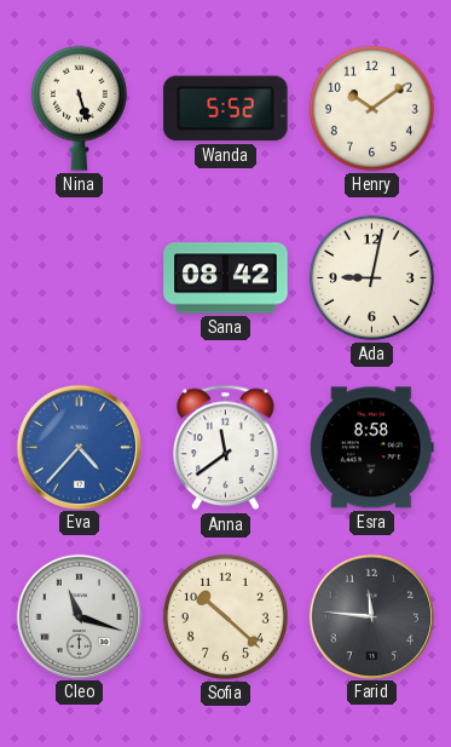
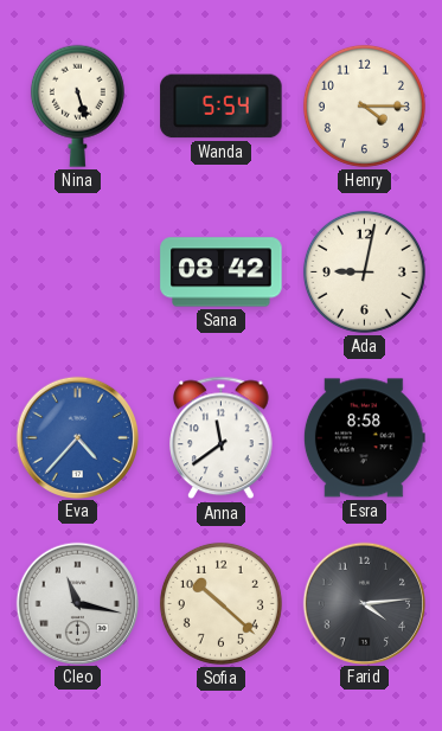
Wanda: 5:52 -> 5:54
Henry: 10:09 -> 4:15
Cleo: 11:18 -> 11:17
Farid: 11:46 -> 4:14
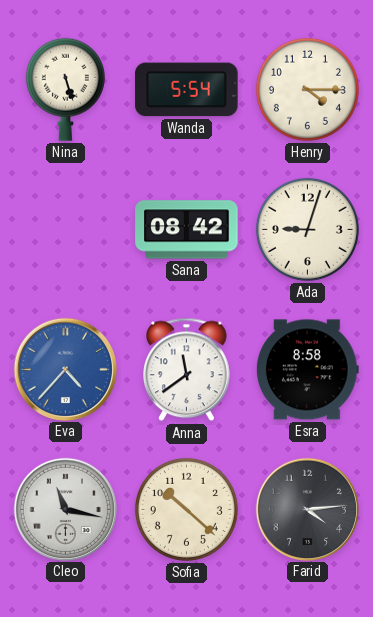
Ada: 9:02 -> 9:03
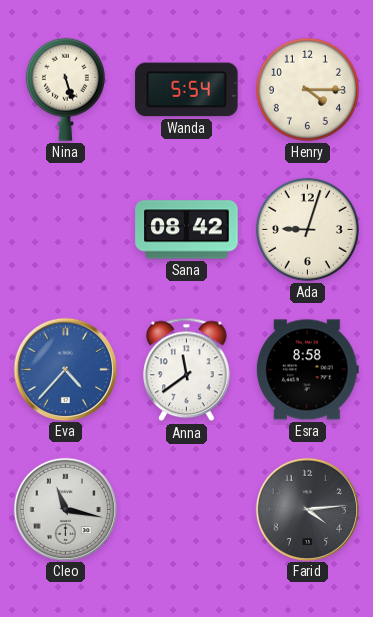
Sofia: 10:22 -> none
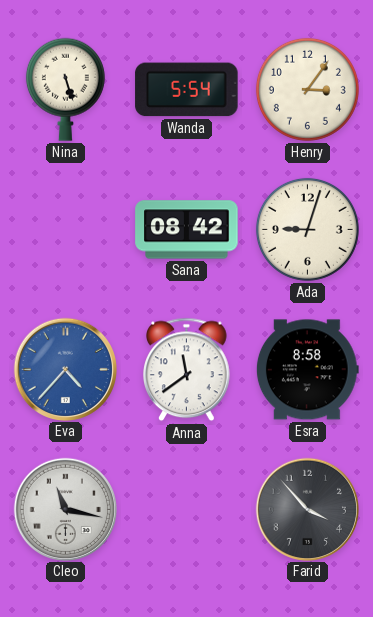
Henry: 4:15 -> 3:06
Farid: 4:14 -> 3:53
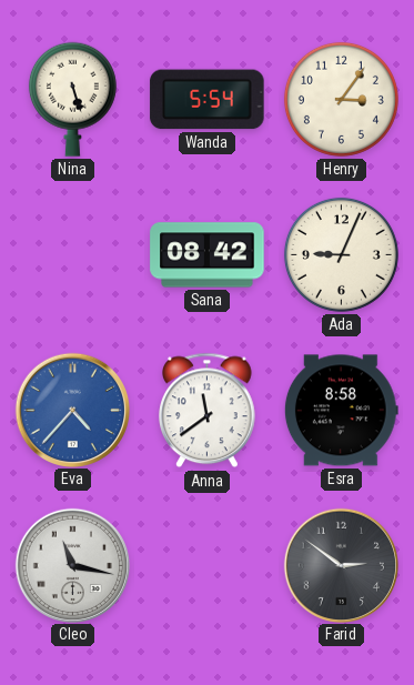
Ada: 9:03 -> 9:04
Farid: 3:53 -> 2:51
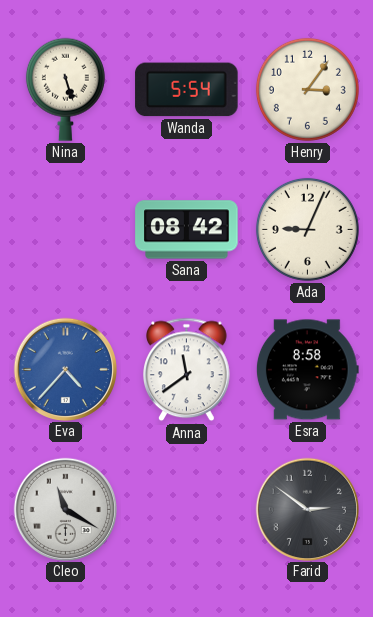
Cleo: 11:17 -> 11:20
